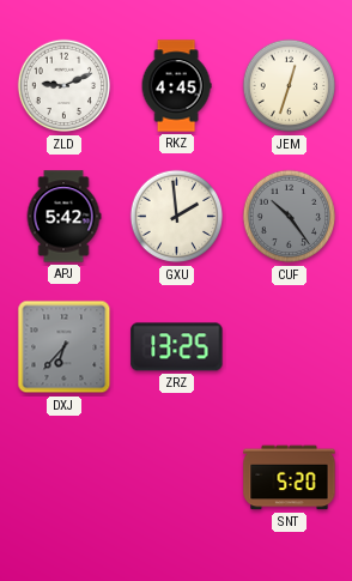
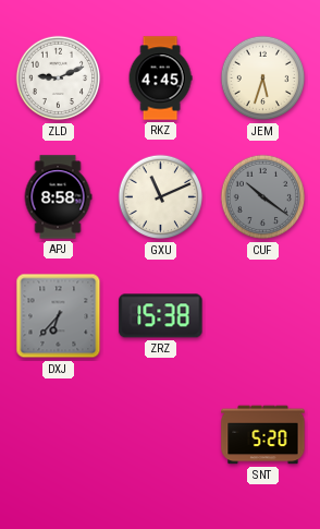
JEM: 12:33 -> 5:33
APJ: 5:42 -> 8:58
GXU: 1:59 -> 11:11
CUF: 10:24 -> 10:21
ZRZ: 13:25 -> 15:38
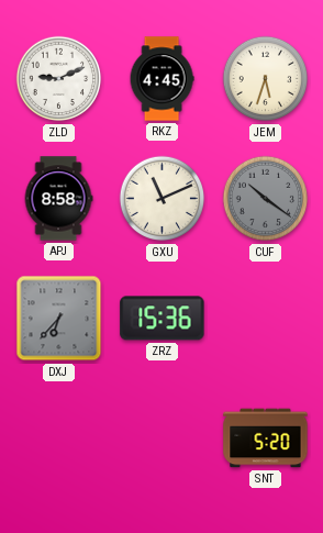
ZRZ: 15:38 -> 15:36
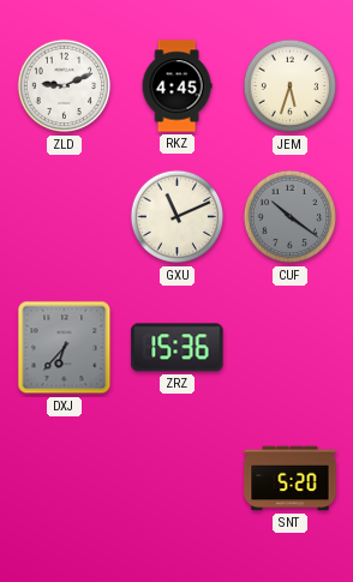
APJ: 8:58 -> none
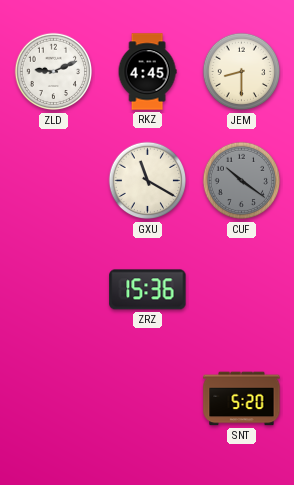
JEM: 5:33 -> 8:30
GXU: 11:11 -> 11:20
DXJ: 6:37 -> none
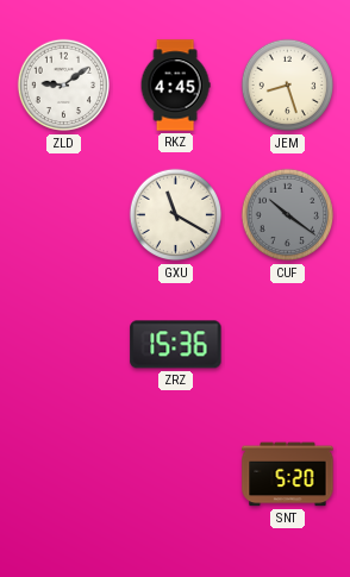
ZLD: 9:11 -> 9:09
JEM: 8:30 -> 8:27
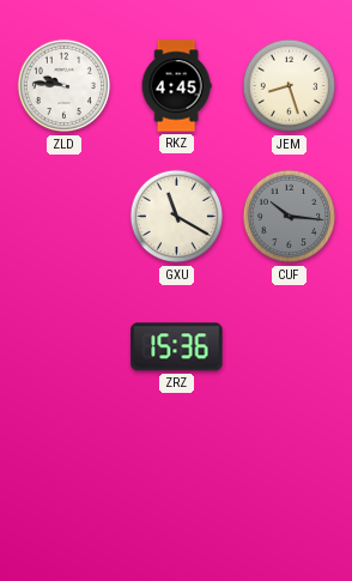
ZLD: 9:09 -> 9:46
CUF: 10:21 -> 10:16
SNT: 5:20 -> none
